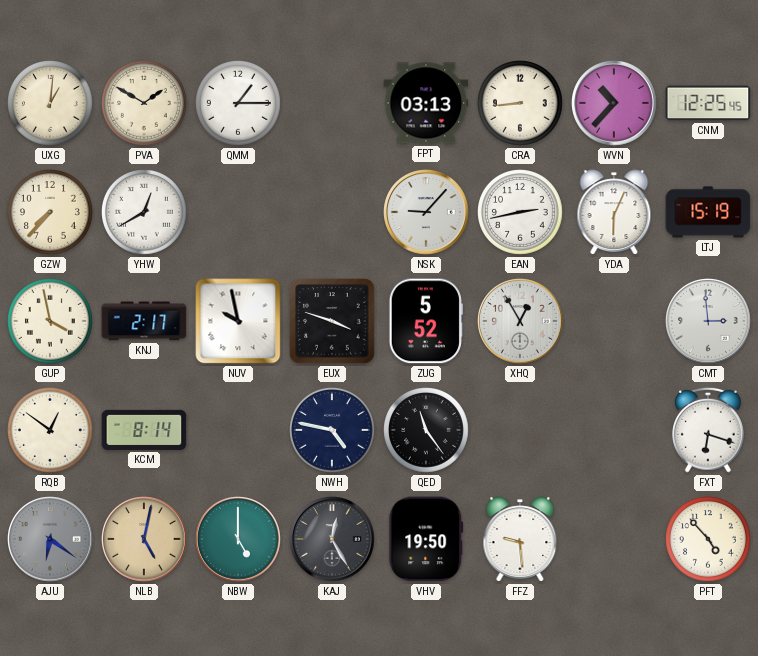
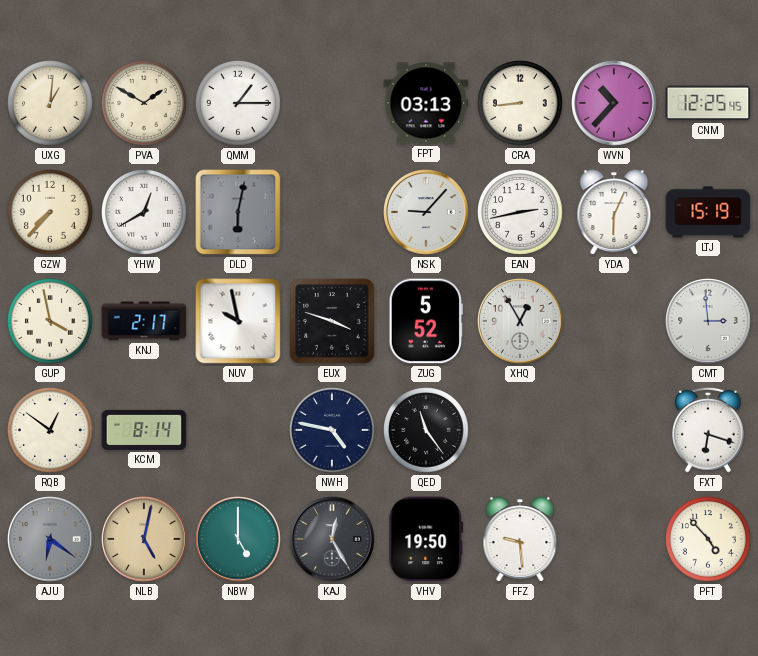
DLD: none -> 6:02
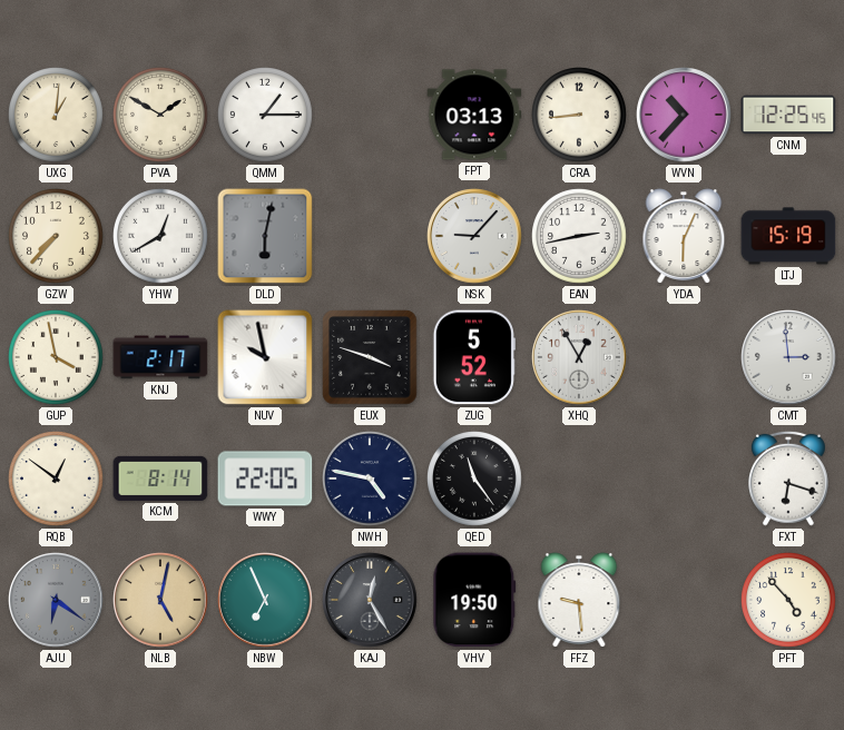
WWY: none -> 22:05
NBW: 5:00 -> 6:56
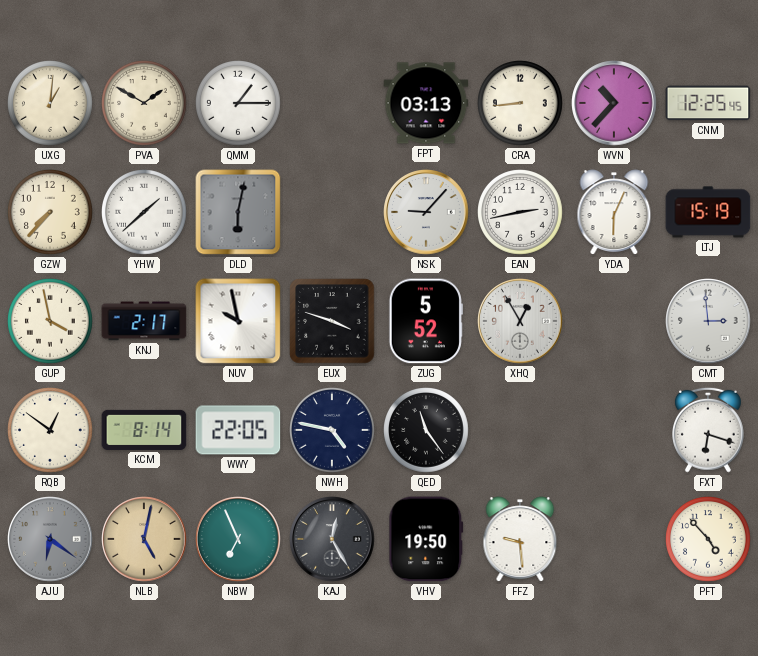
YHW: 12:40 -> 1:38
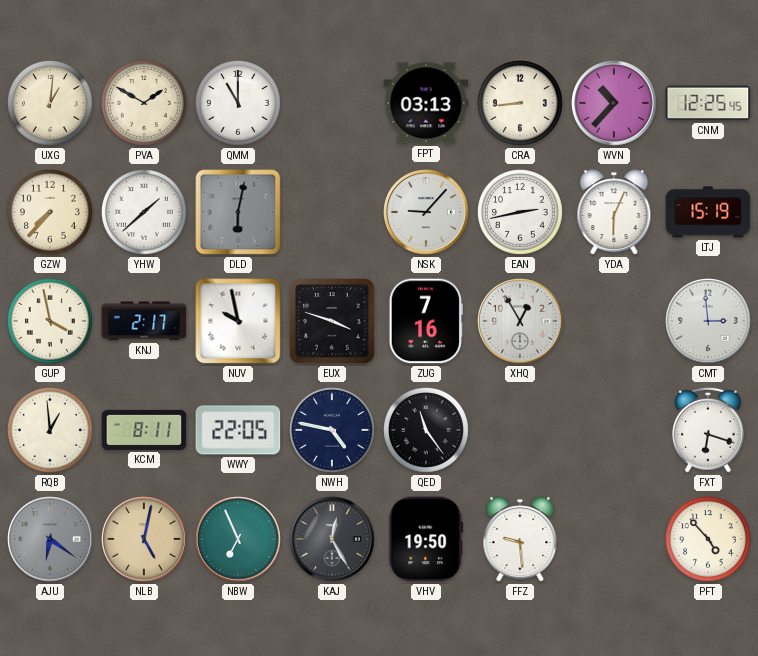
QMM: 1:15 -> 11:00
ZUG: 5:52 -> 7:16
RQB: 12:51 -> 12:59
KCM: 8:14 -> 8:11
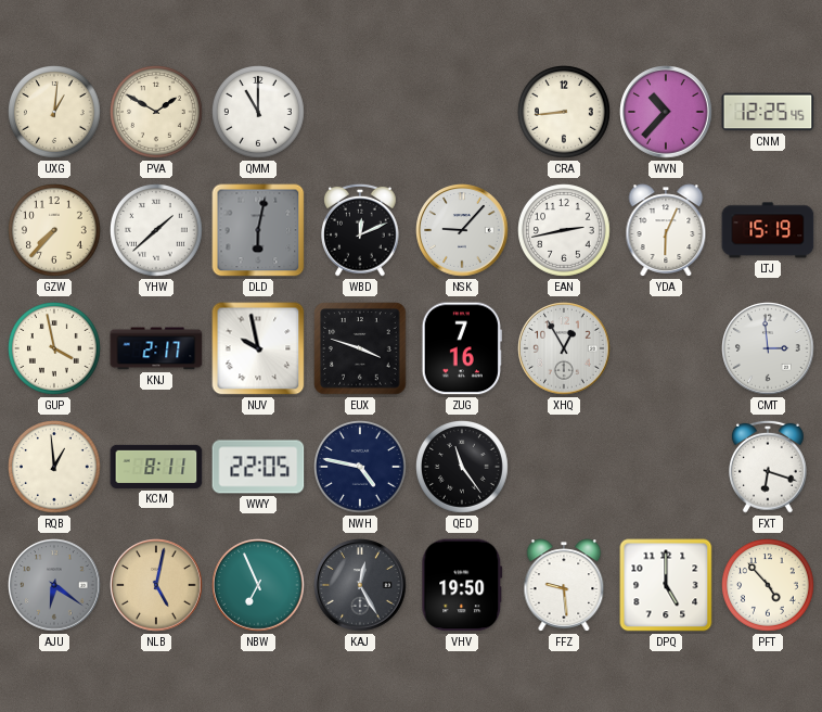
FPT: 03:13 -> none
WBD: none -> 12:11
DPQ: none -> 5:00
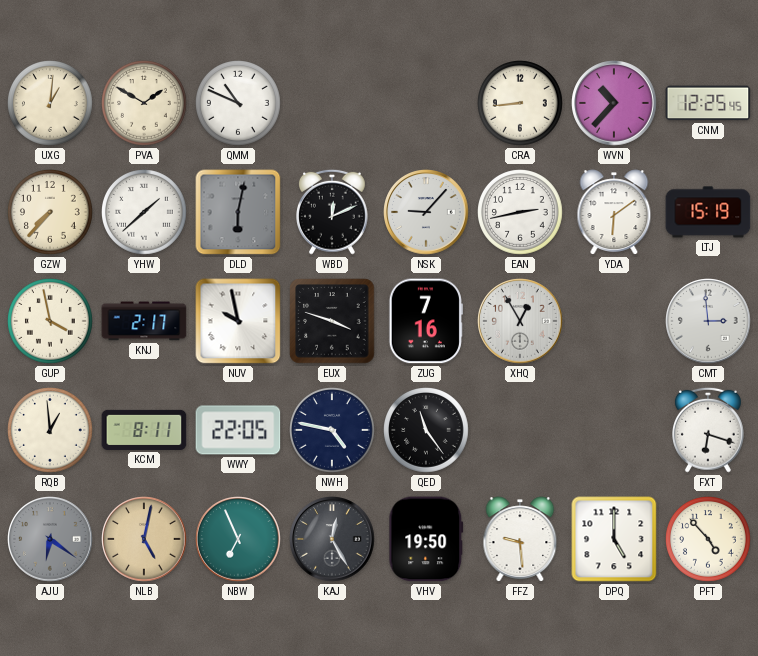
QMM: 11:00 -> 10:49
YDA: 6:04 -> 6:09
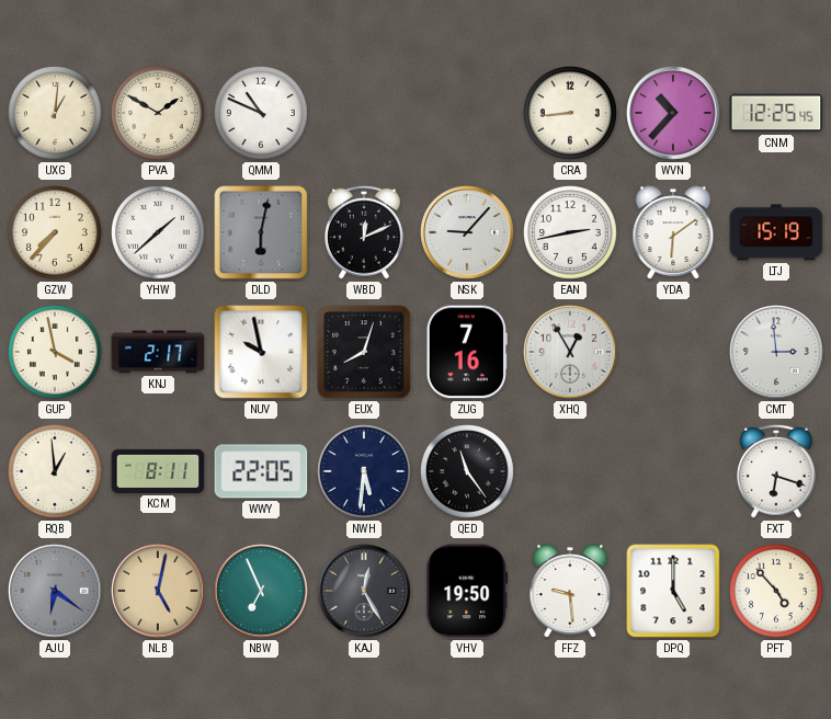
EUX: 3:48 -> 8:03
NWH: 4:47 -> 5:31
